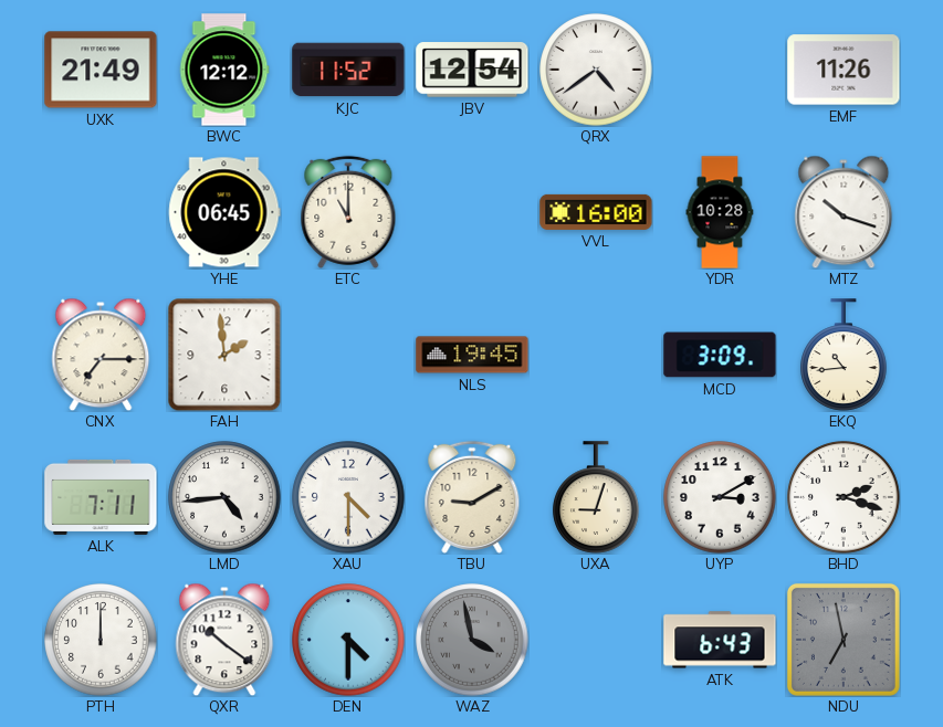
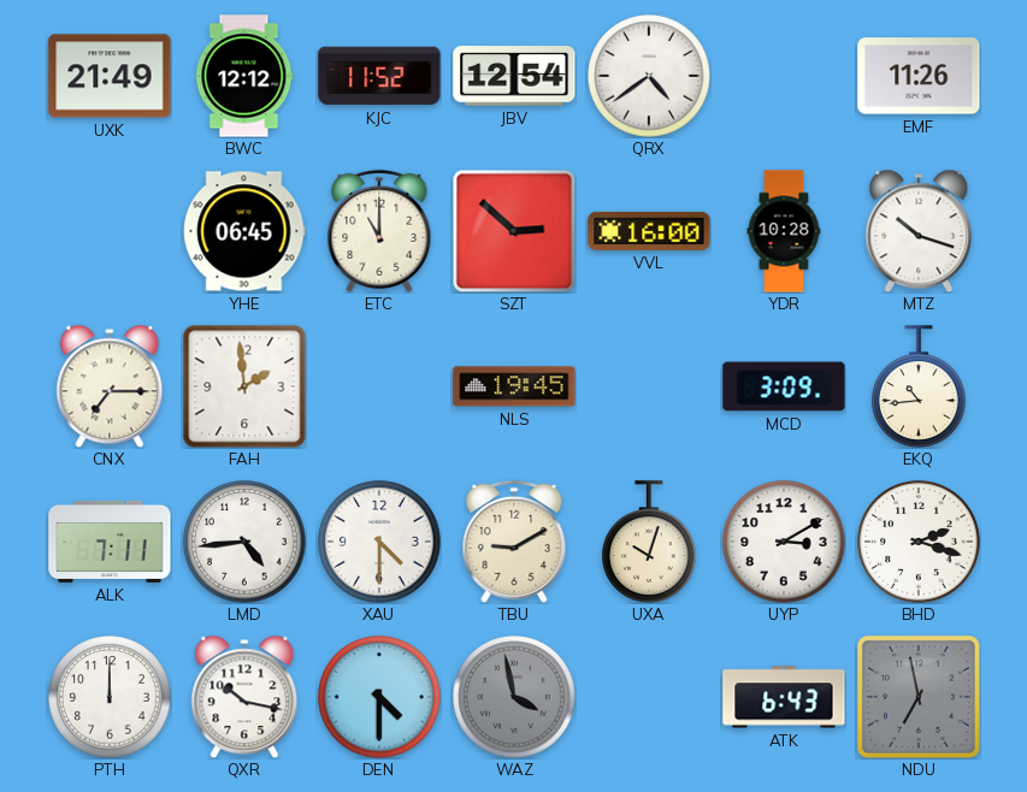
SZT: none -> 2:52
UXA: 9:03 -> 10:03
QXR: 10:21 -> 10:17
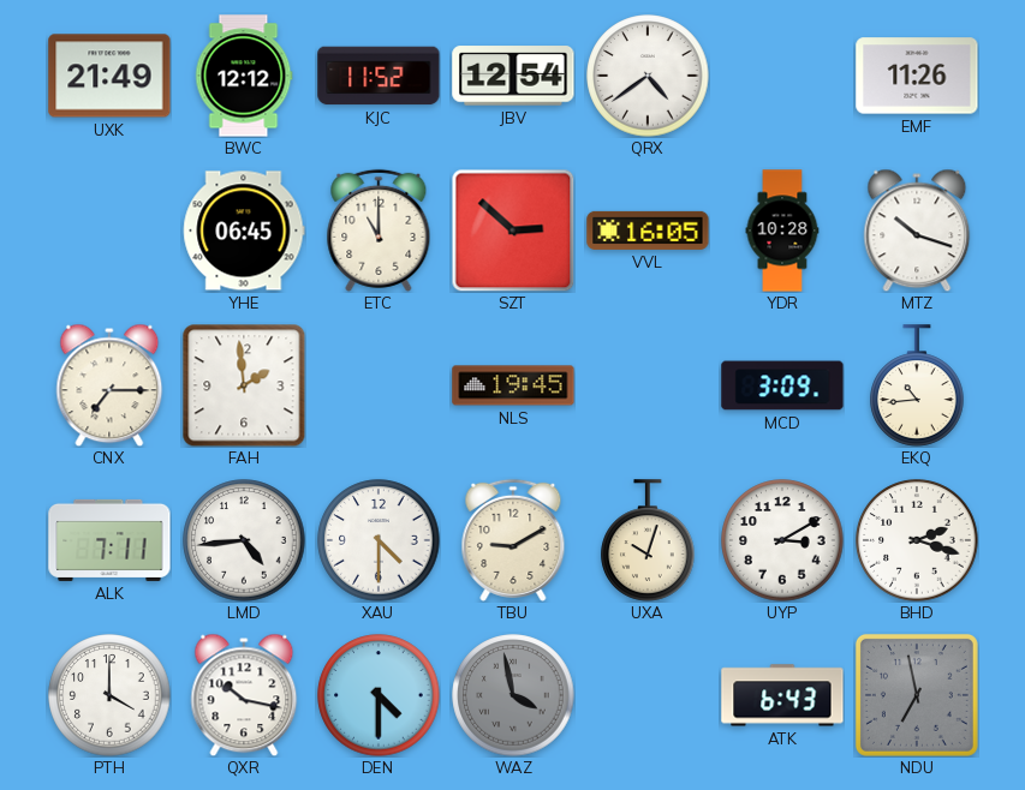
VVL: 16:00 -> 16:05
PTH: 12:00 -> 4:00
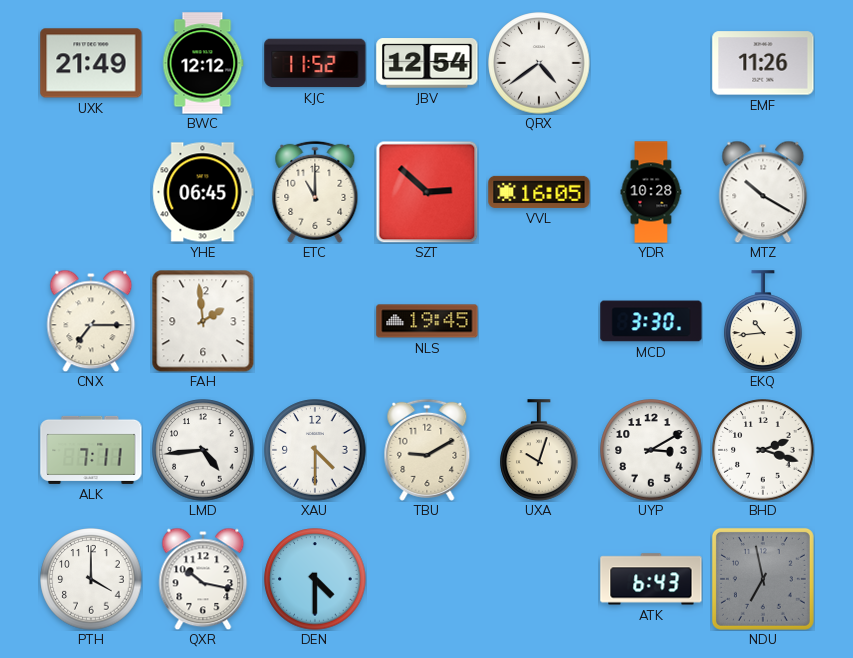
MTZ: 10:18 -> 10:20
MCD: 3:09 -> 3:30
WAZ: 3:58 -> none
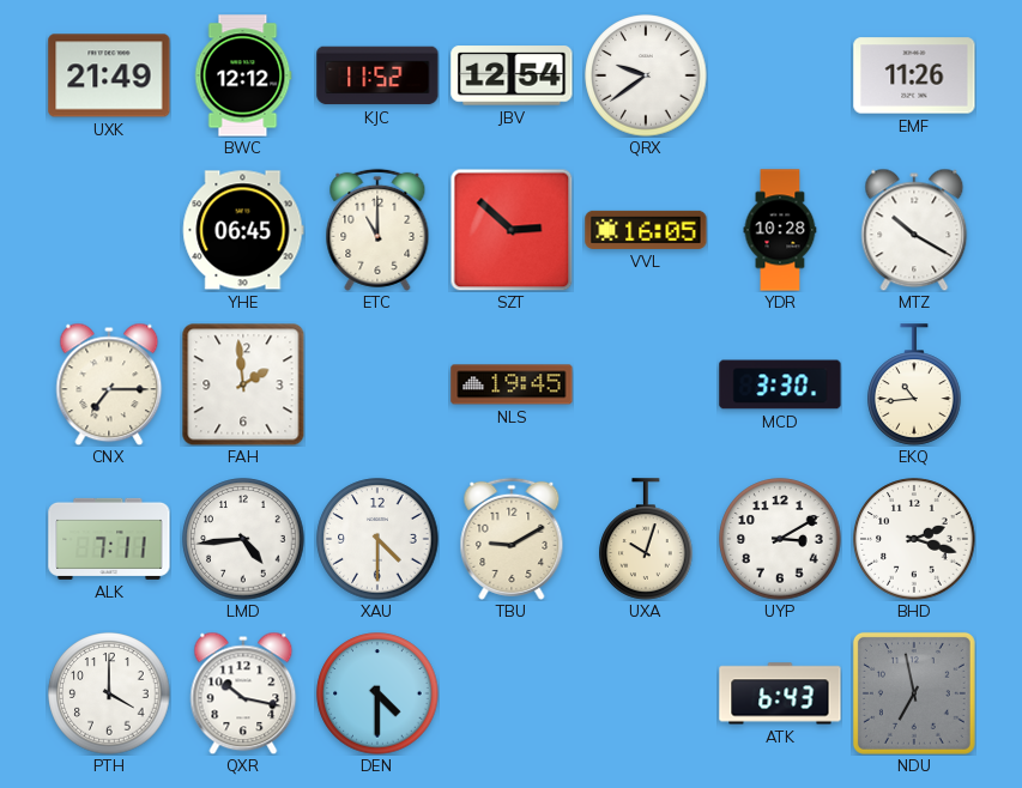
QRX: 4:39 -> 9:39
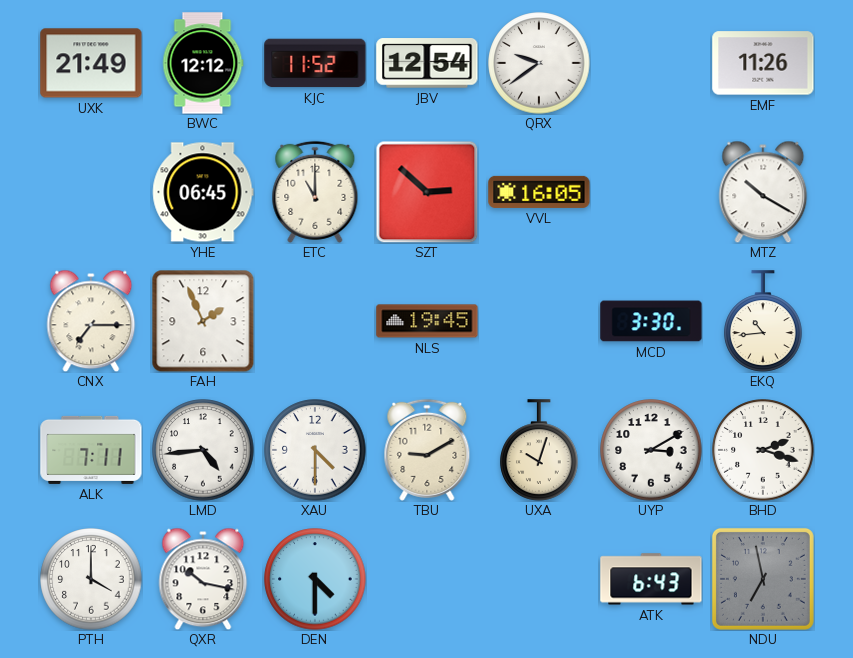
YDR: 10:28 -> none
FAH: 1:59 -> 1:56
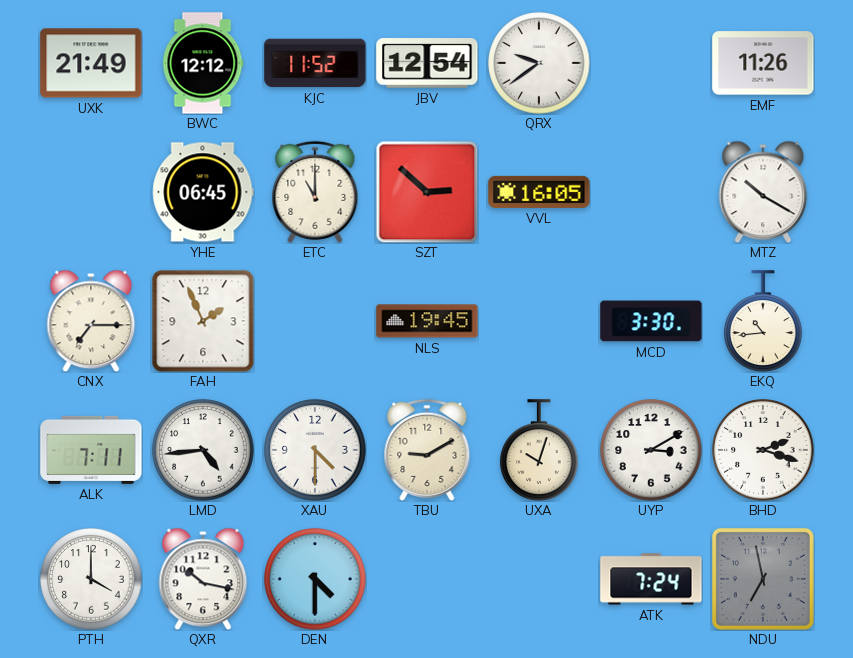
ATK: 6:43 -> 7:24
